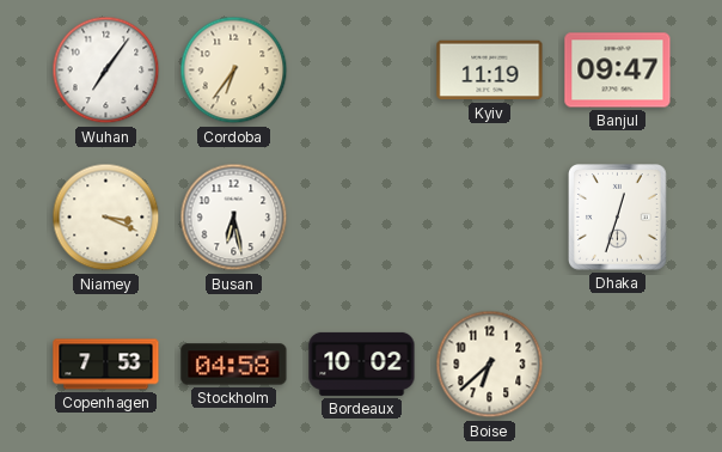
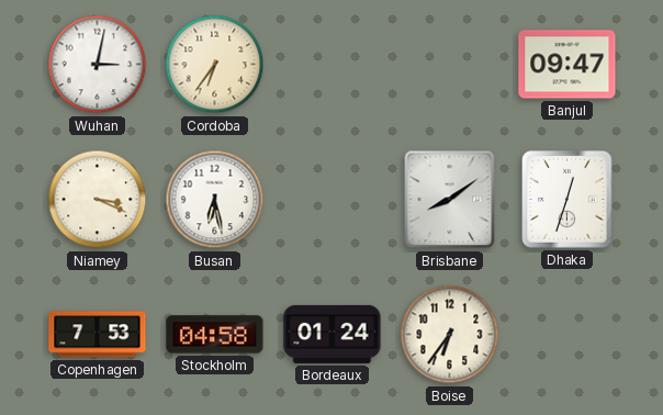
Wuhan: 7:06 -> 3:02
Kyiv: 11:19 -> none
Brisbane: none -> 8:09
Bordeaux: 10:02 -> 01:24
Boise: 6:38 -> 6:36
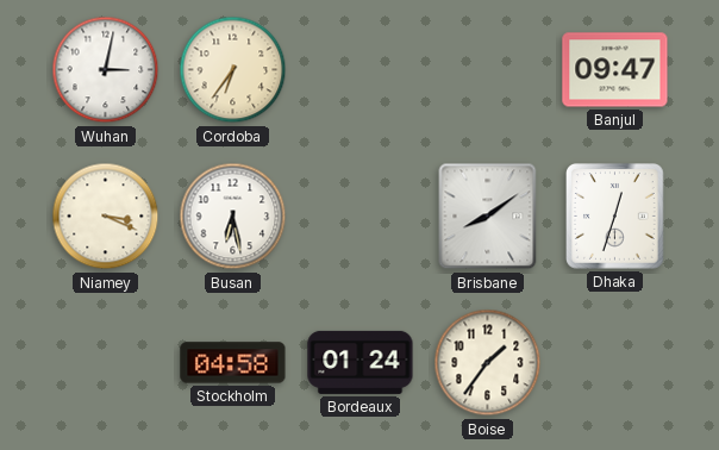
Copenhagen: 7:53 -> none
Boise: 6:36 -> 1:36
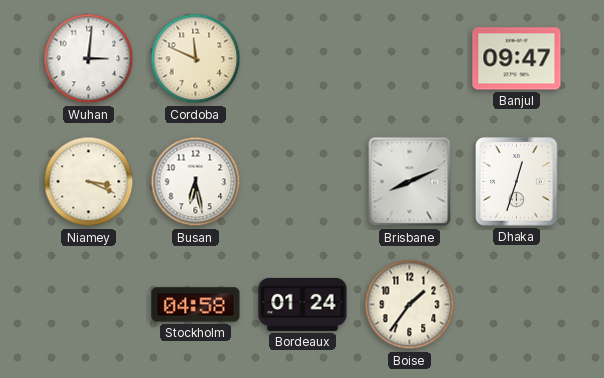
Wuhan: 3:02 -> 3:01
Cordoba: 6:36 -> 11:49
Brisbane: 8:09 -> 8:11
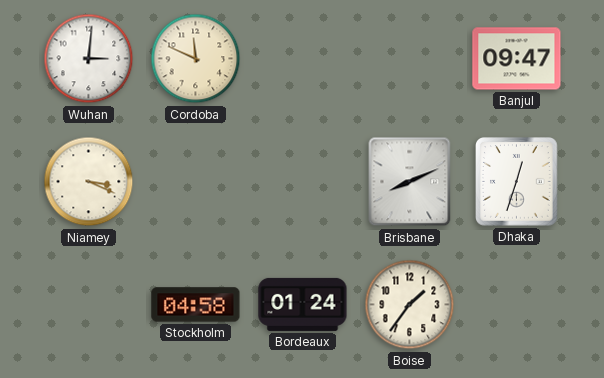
Busan: 6:28 -> none
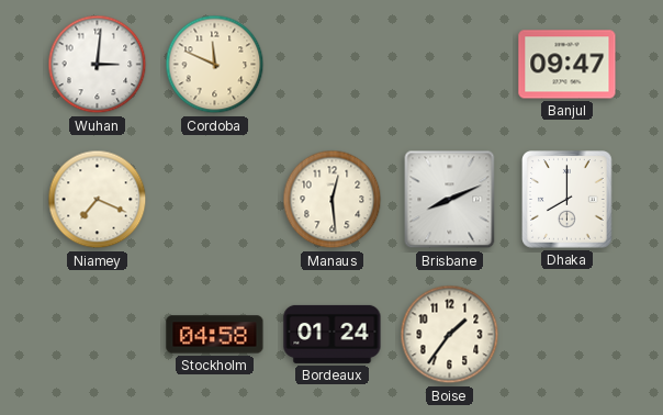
Niamey: 3:19 -> 7:19
Manaus: none -> 12:29
Dhaka: 12:33 -> 8:00
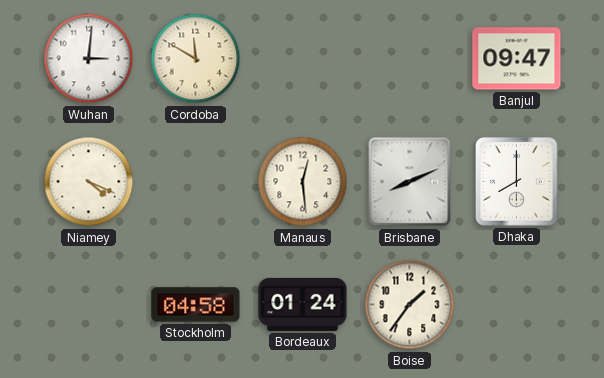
Cordoba: 11:49 -> 11:50
Niamey: 7:19 -> 4:19
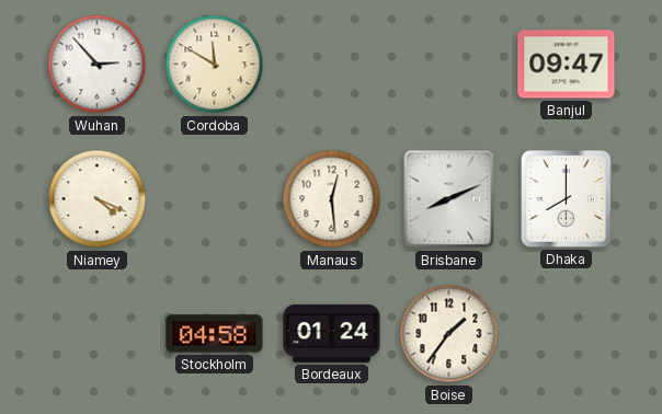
Wuhan: 3:01 -> 2:53
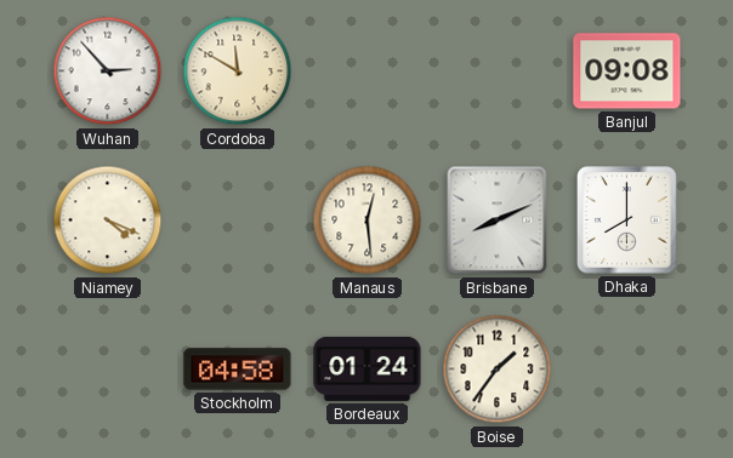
Banjul: 09:47 -> 09:08
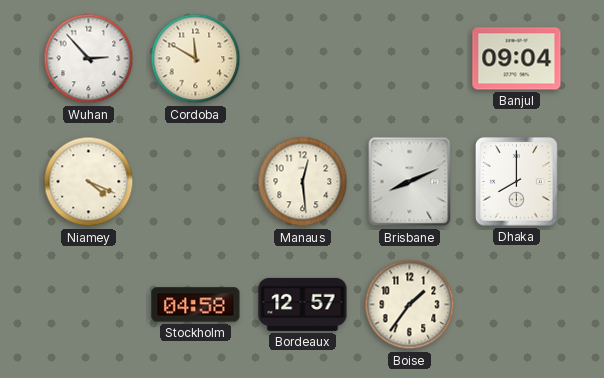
Banjul: 09:08 -> 09:04
Bordeaux: 01:24 -> 12:57
